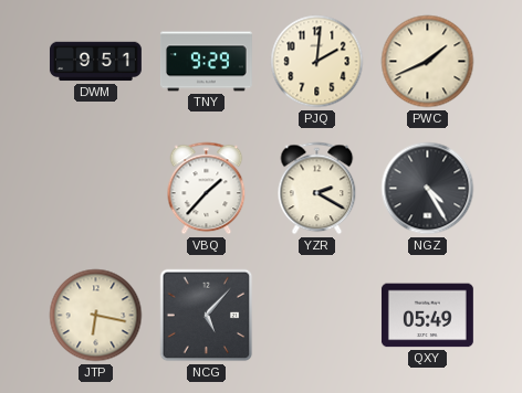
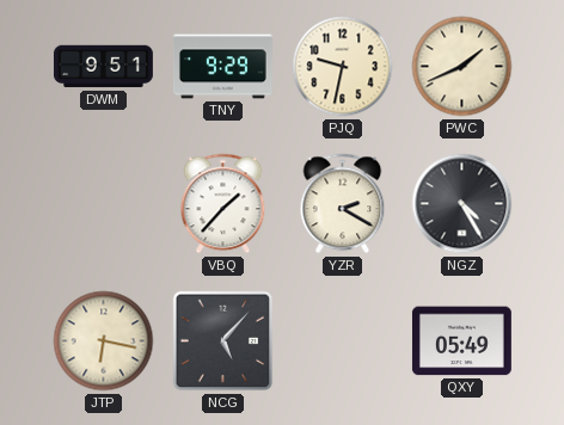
PJQ: 2:01 -> 9:32
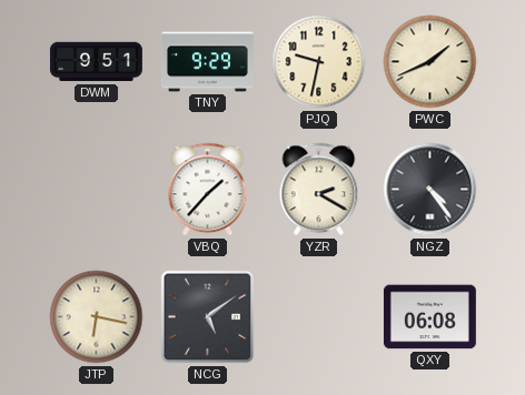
NGZ: 4:25 -> 4:24
NCG: 5:07 -> 5:09
QXY: 05:49 -> 06:08
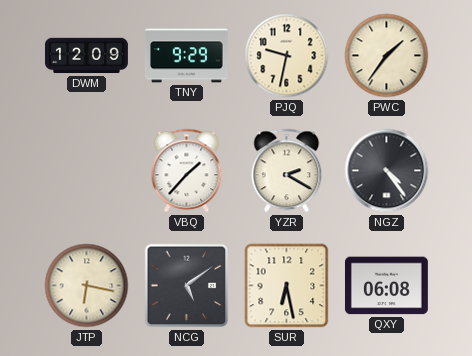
DWM: 9:51 -> 12:09
PWC: 1:41 -> 1:36
SUR: none -> 6:28
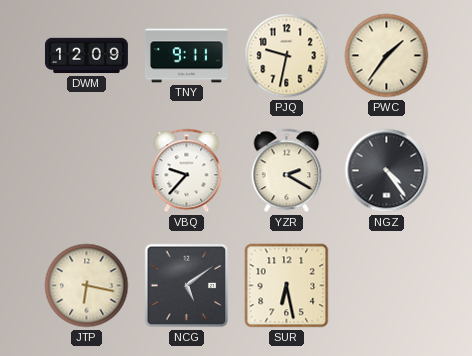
TNY: 9:29 -> 9:11
VBQ: 1:37 -> 9:37
QXY: 06:08 -> none
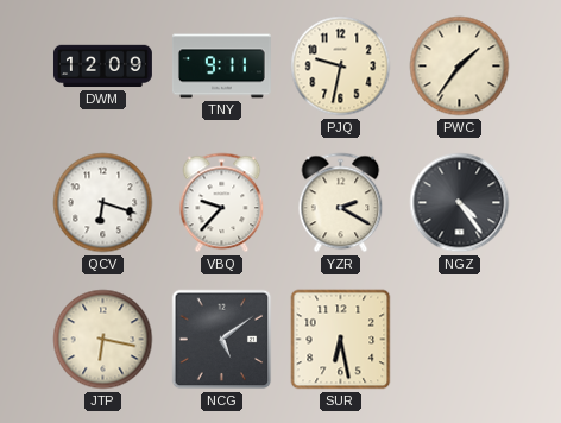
QCV: none -> 6:18
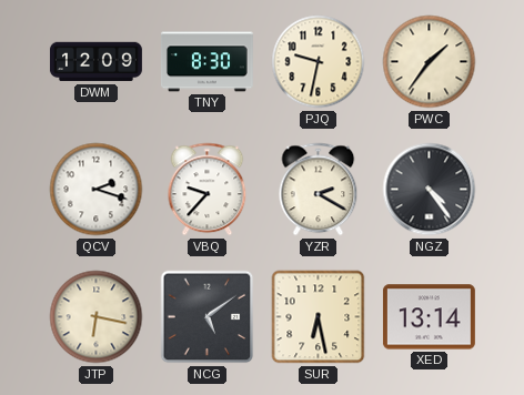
TNY: 9:11 -> 8:30
QCV: 6:18 -> 2:18
XED: none -> 13:14
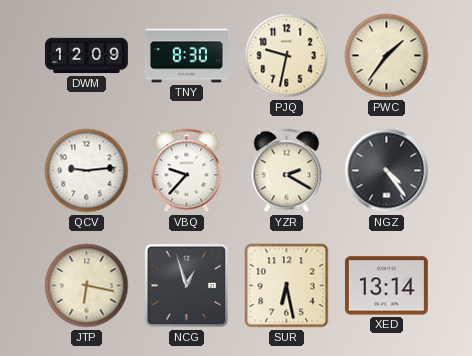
QCV: 2:18 -> 9:14
NCG: 5:09 -> 12:57
